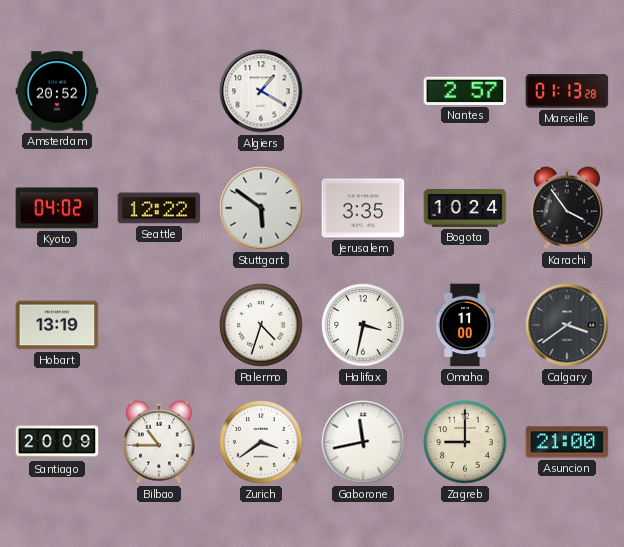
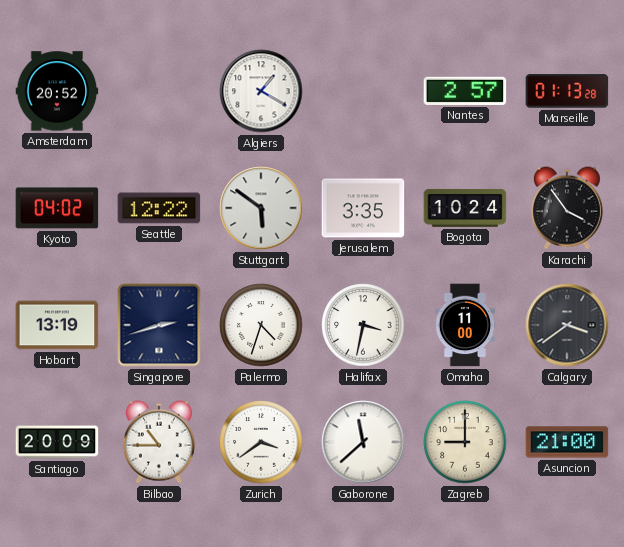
Singapore: none -> 2:42
Gaborone: 11:43 -> 11:38
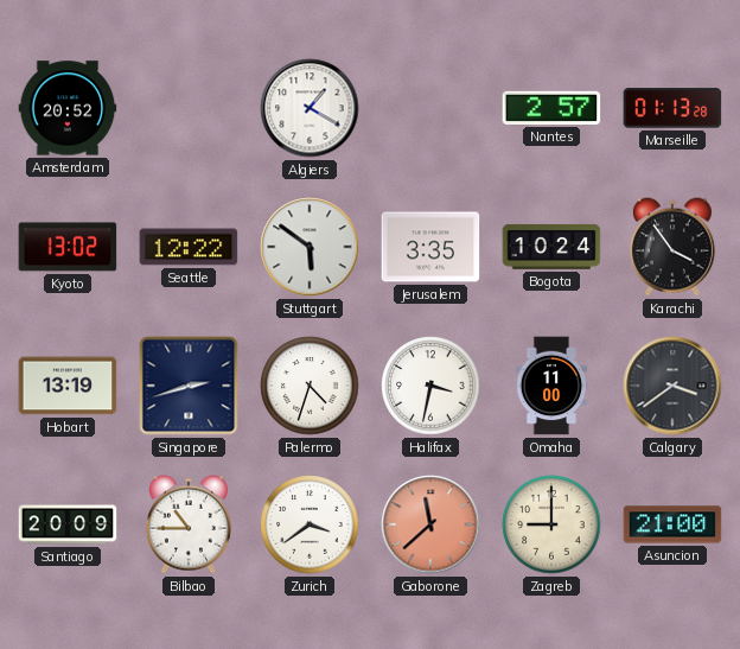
Kyoto: 04:02 -> 13:02
Gaborone dial: white -> salmon
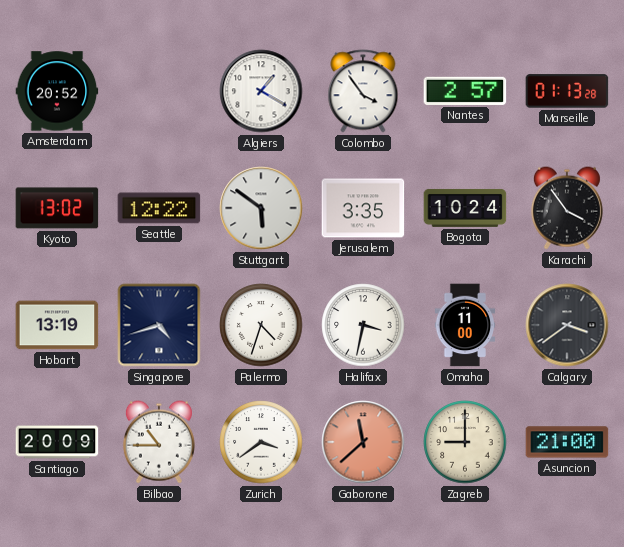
Colombo: none -> 3:54
Singapore: 2:42 -> 4:42
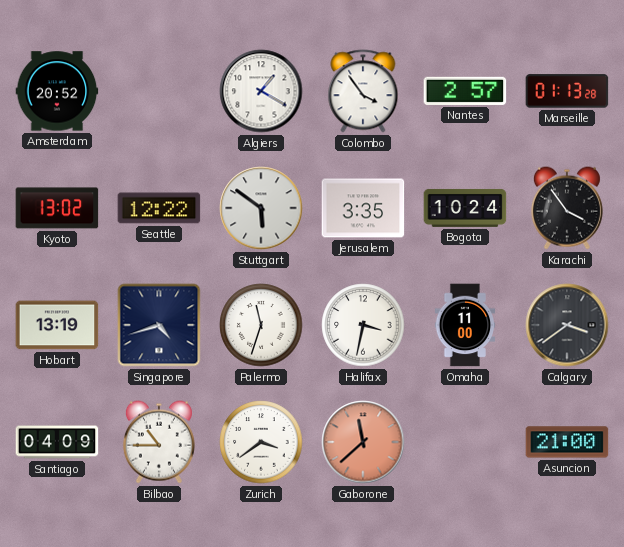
Palermo: 4:33 -> 11:33
Santiago: 20:09 -> 04:09
Zagreb: 9:00 -> none
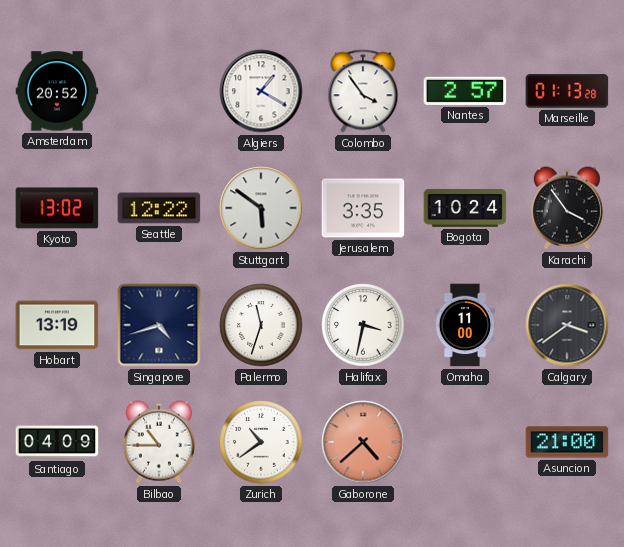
Zurich: 3:39 -> 10:39
Gaborone: 11:38 -> 4:38
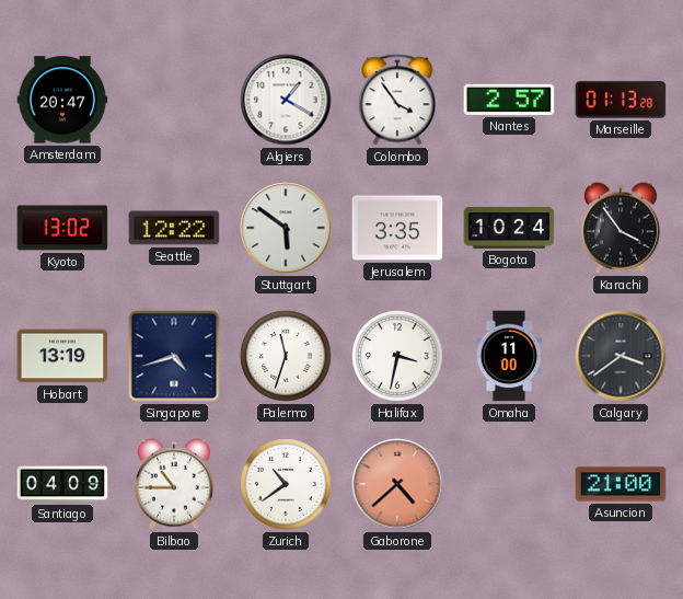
Amsterdam: 20:52 -> 20:47
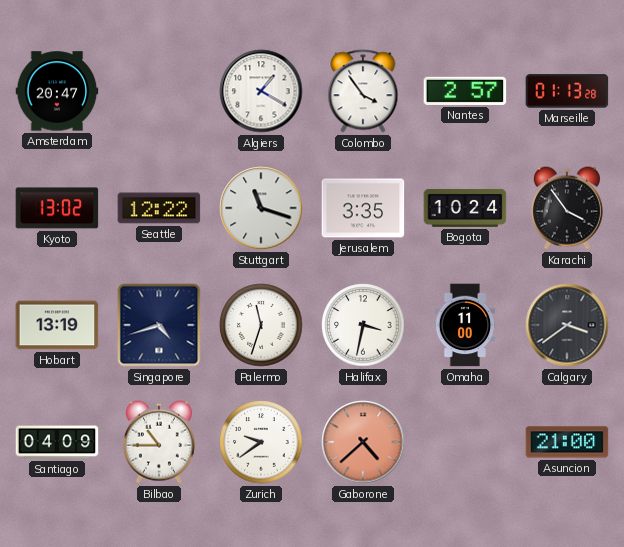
Stuttgart: 5:51 -> 11:18
Zurich: 10:39 -> 9:39
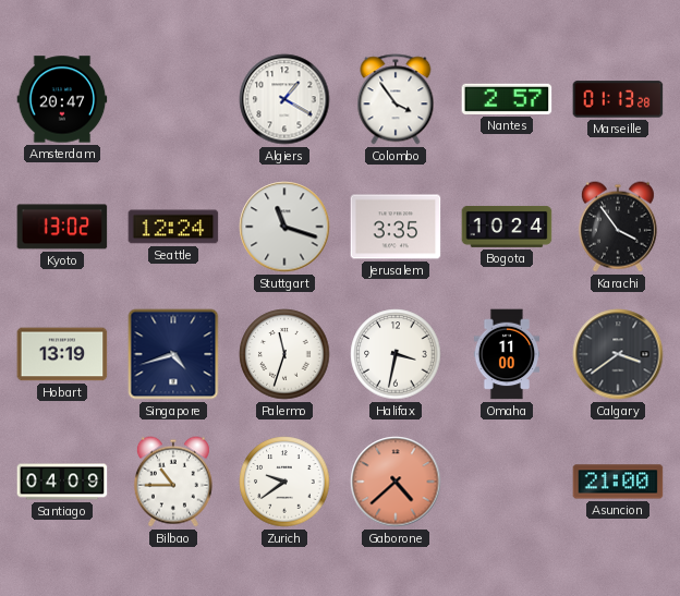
Seattle: 12:22 -> 12:24
